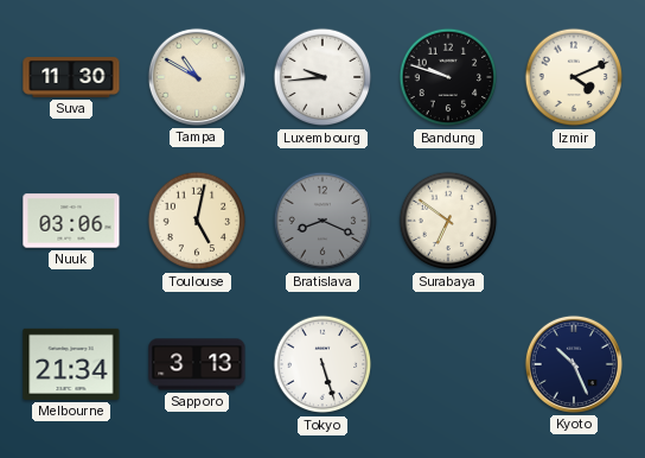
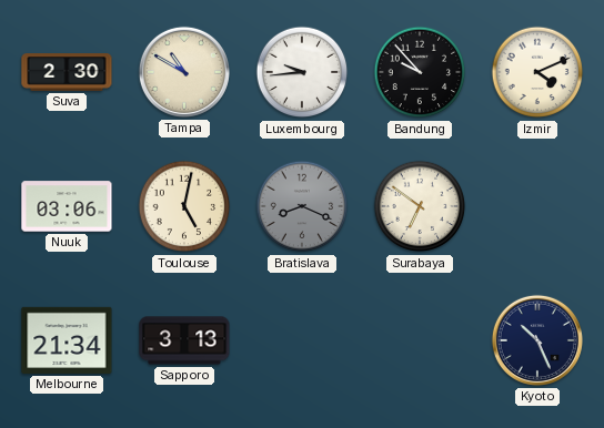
Suva: 11:30 -> 2:30
Bandung: 9:48 -> 9:53
Tokyo: 5:27 -> none
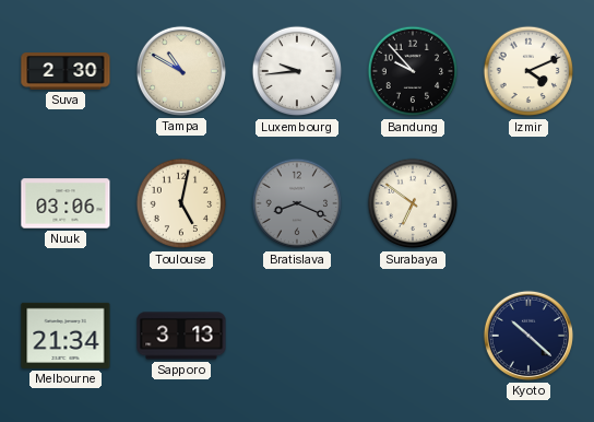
Kyoto: 10:26 -> 10:22
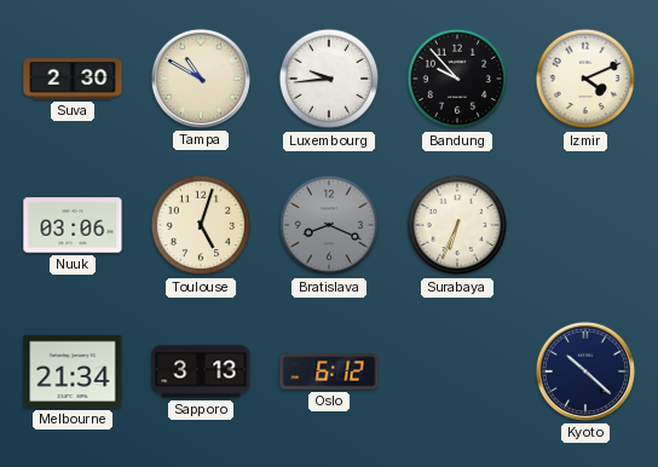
Toulouse: 5:02 -> 5:03
Surabaya: 6:51 -> 6:34
Oslo: none -> 6:12
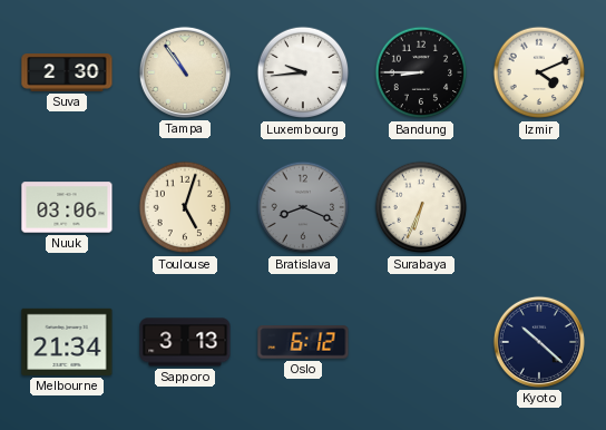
Tampa: 10:50 -> 10:54
Bandung: 9:53 -> 8:45
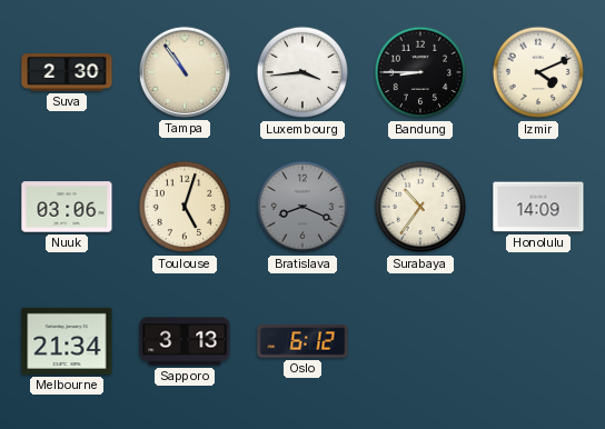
Luxembourg: 9:44 -> 3:44
Surabaya: 6:34 -> 10:36
Honolulu: none -> 14:09
Kyoto: 10:22 -> none
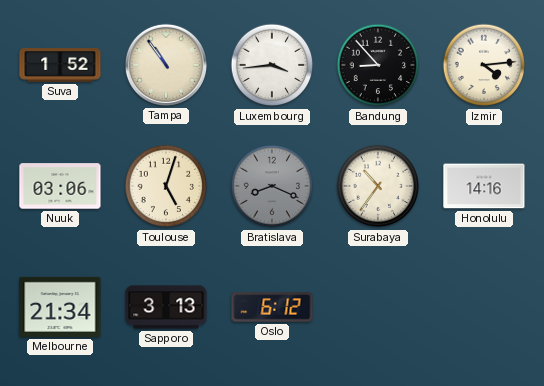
Suva: 2:30 -> 1:52
Bandung: 8:45 -> 8:53
Izmir: 4:11 -> 4:14
Honolulu: 14:09 -> 14:16
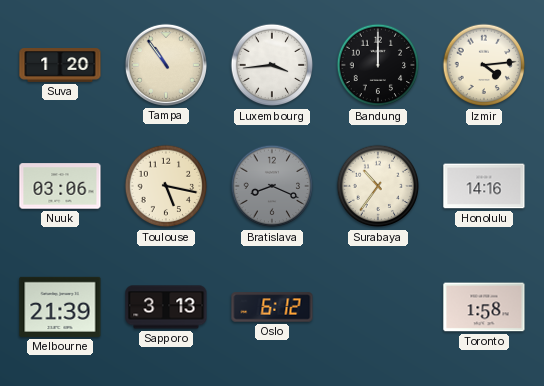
Suva: 1:52 -> 1:20
Bandung: 8:53 -> 12:00
Toulouse: 5:03 -> 5:17
Melbourne: 21:34 -> 21:39
Toronto: none -> 1:58
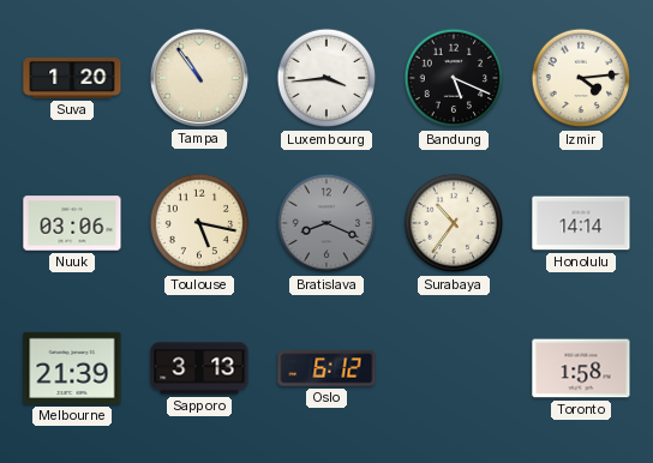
Bandung: 12:00 -> 5:19
Honolulu: 14:16 -> 14:14
